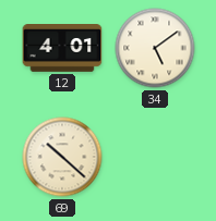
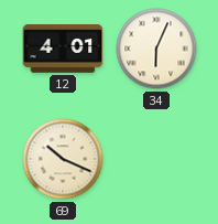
34: 5:09 -> 6:04
69: 10:22 -> 10:19
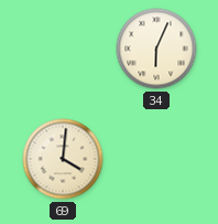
12: 4:01 -> none
69: 10:19 -> 4:01
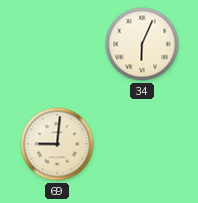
69: 4:01 -> 9:01
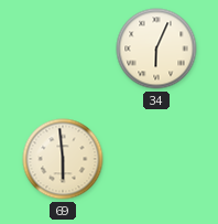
69: 9:01 -> 5:59
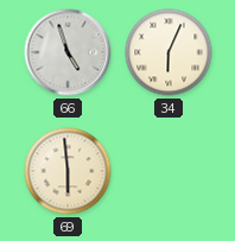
66: none -> 4:57
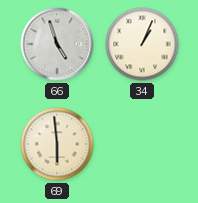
34: 6:04 -> 1:04
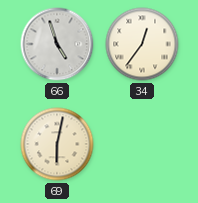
34: 1:04 -> 12:36
69: 5:59 -> 6:02
